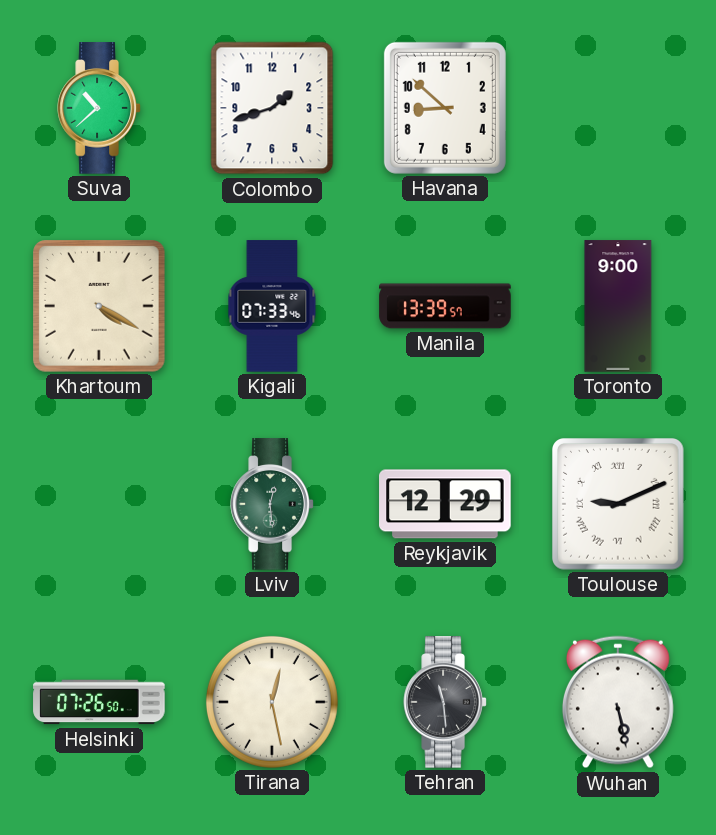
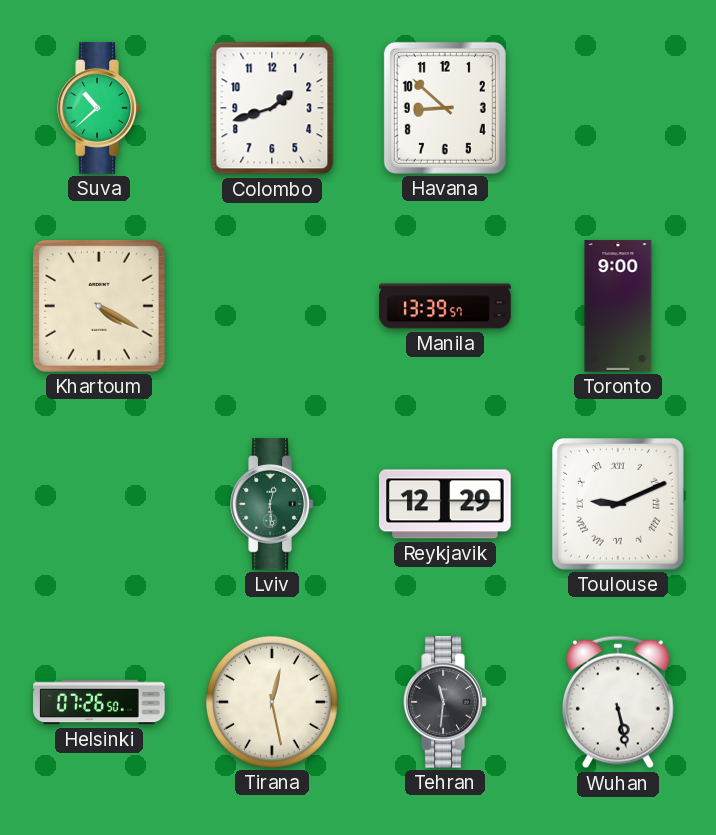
Kigali: 07:33 -> none
Tehran: 11:29 -> 11:31
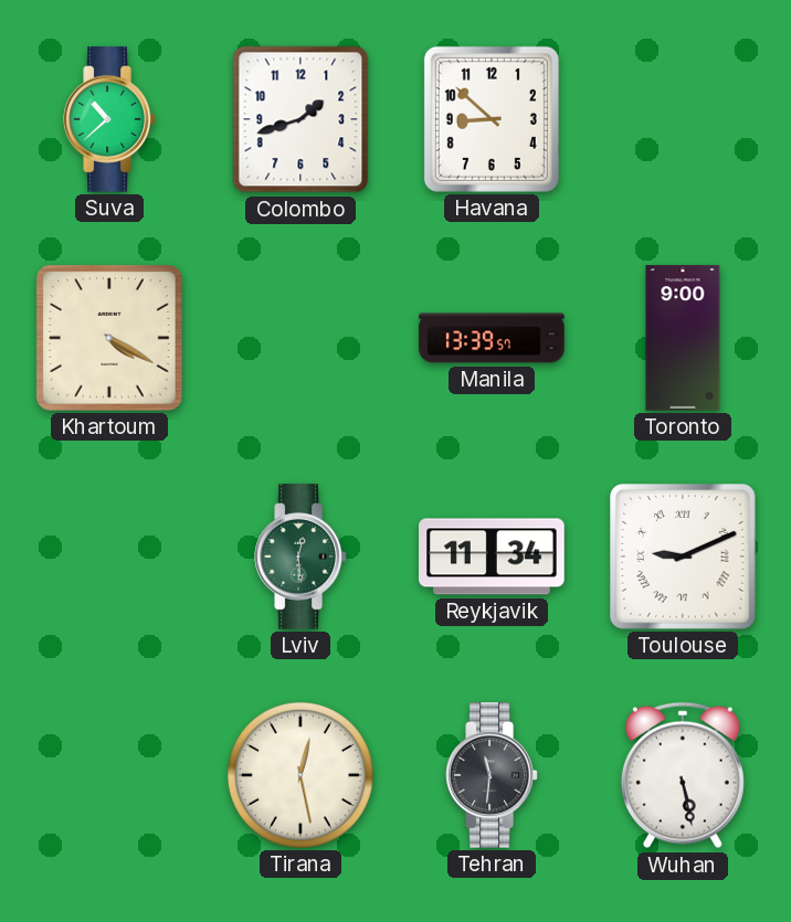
Reykjavik: 12:29 -> 11:34
Helsinki: 07:26 -> none
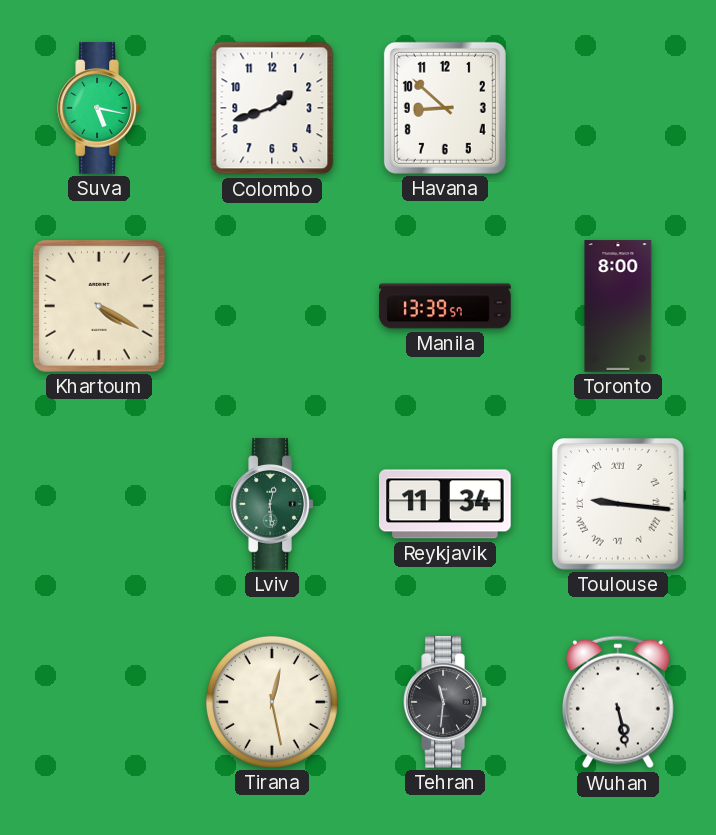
Suva: 10:38 -> 5:17
Toronto: 9:00 -> 8:00
Toulouse: 9:11 -> 9:16
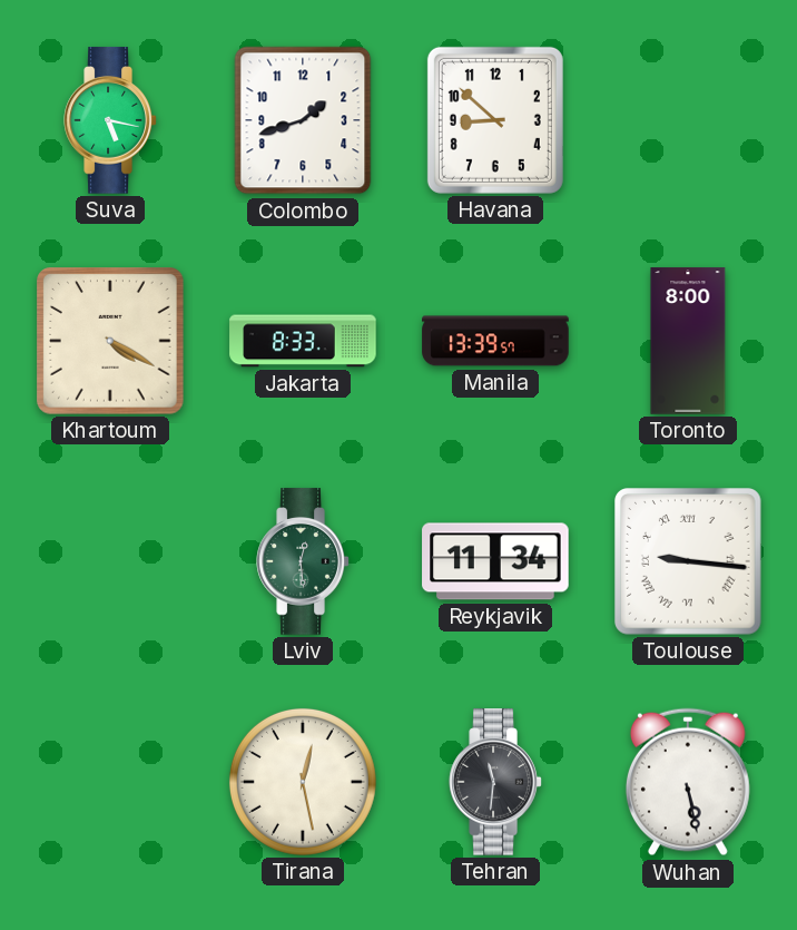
Jakarta: none -> 8:33
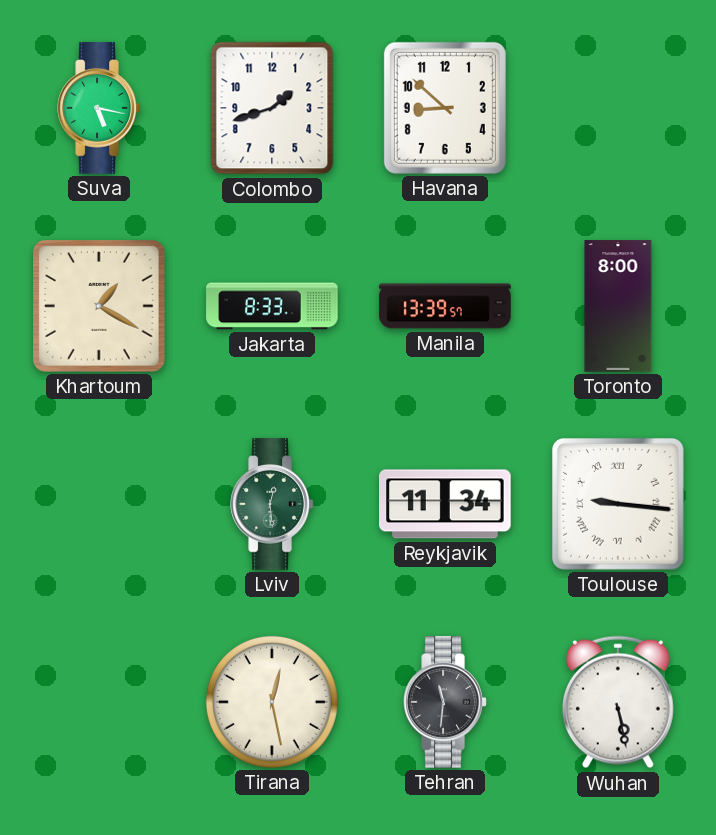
Khartoum: 4:20 -> 1:20
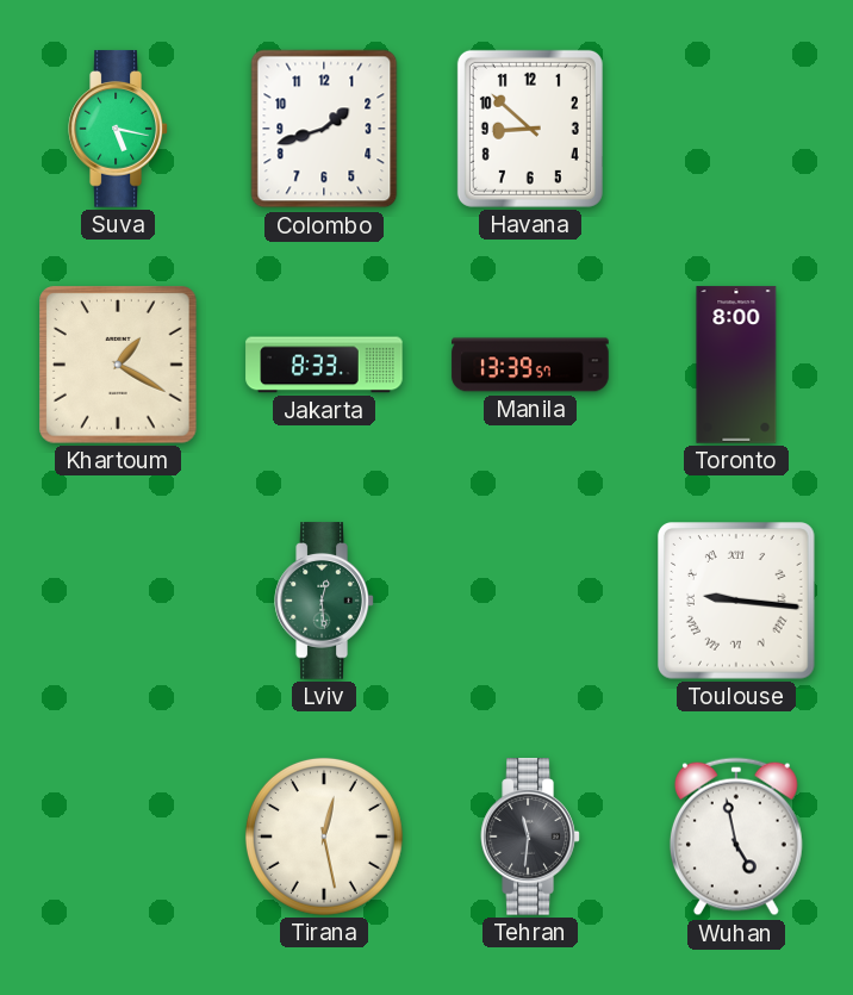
Reykjavik: 11:34 -> none
Wuhan: 5:28 -> 4:58
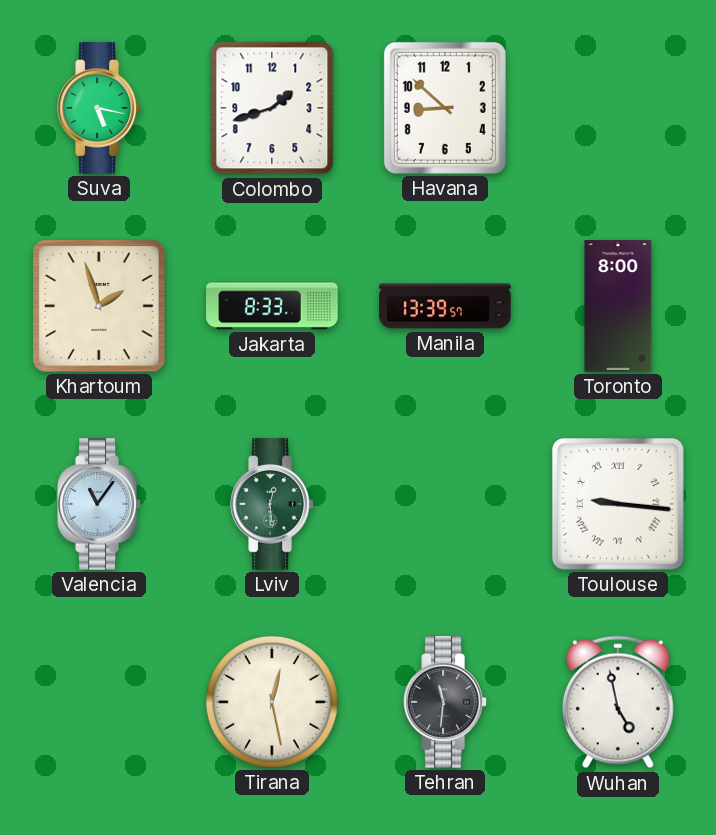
Khartoum: 1:20 -> 1:57
Valencia: none -> 11:06
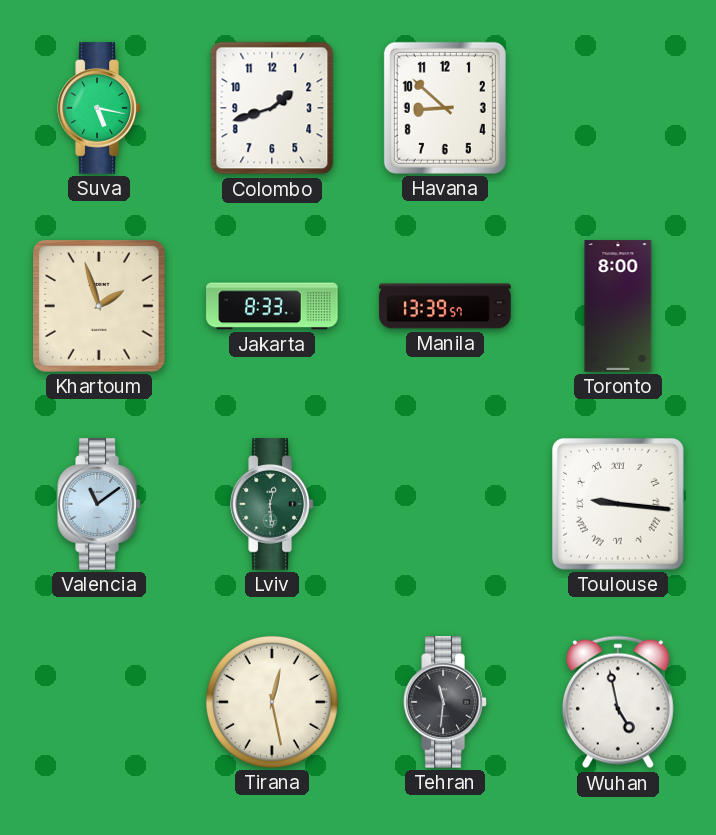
Valencia: 11:06 -> 11:09
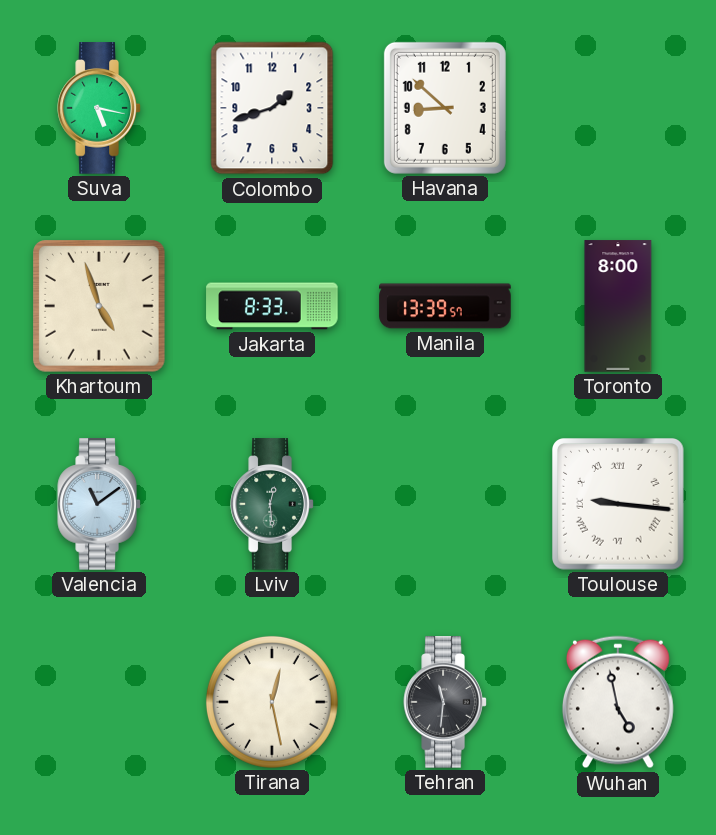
Khartoum: 1:57 -> 4:57
